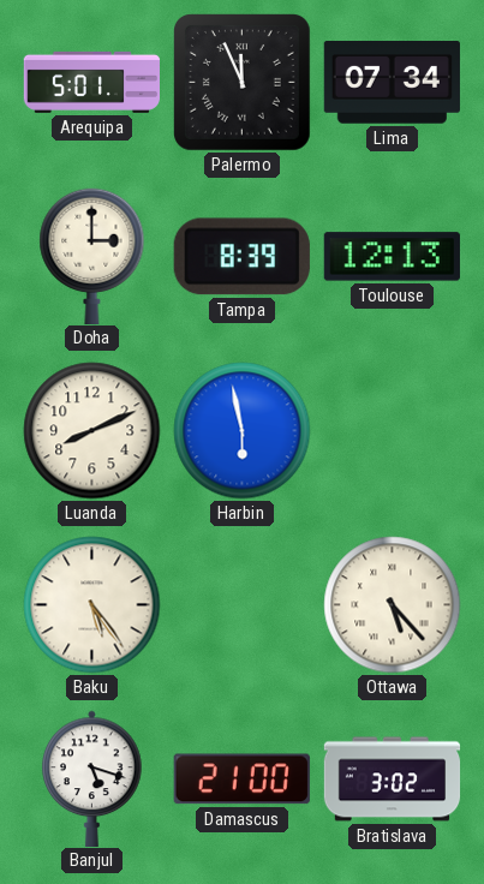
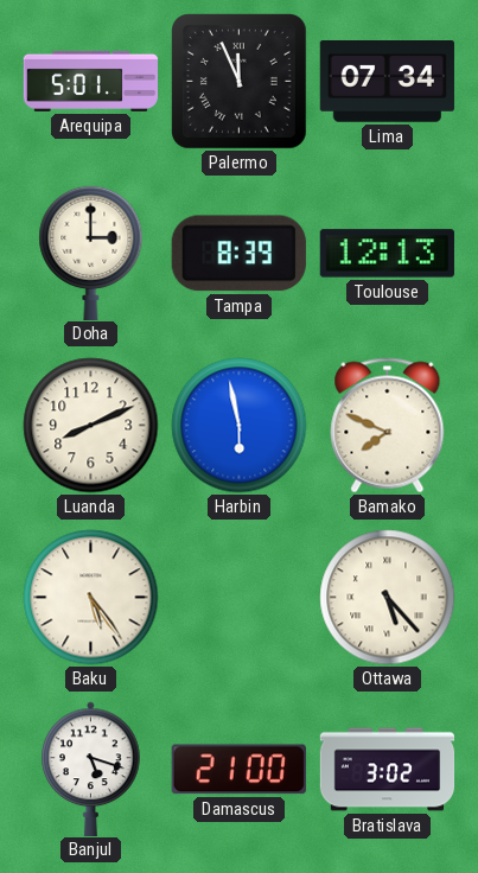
Bamako: none -> 7:49
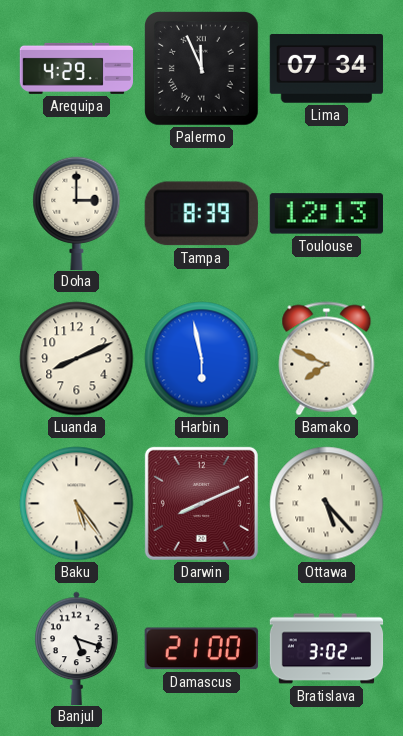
Arequipa: 5:01 -> 4:29
Darwin: none -> 8:11
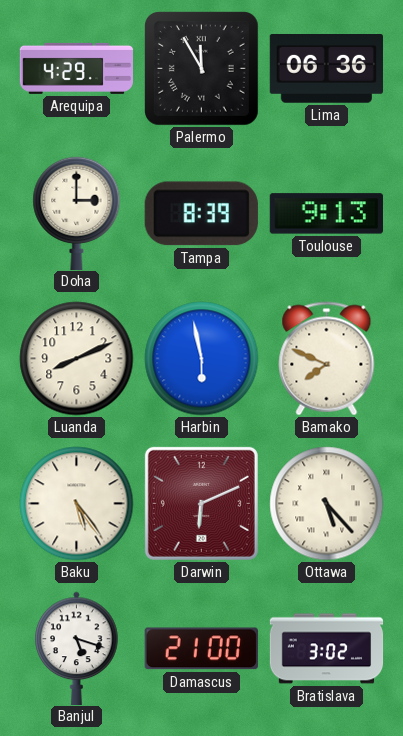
Palermo: 11:56 -> 11:55
Lima: 07:34 -> 06:36
Toulouse: 12:13 -> 9:13
Darwin: 8:11 -> 6:11
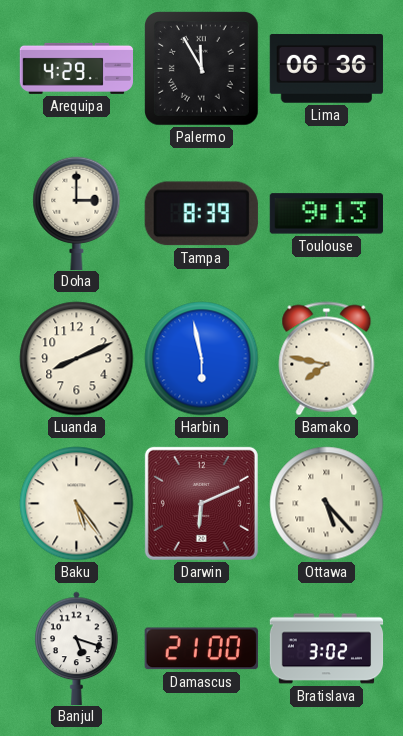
Bamako: 7:49 -> 7:47
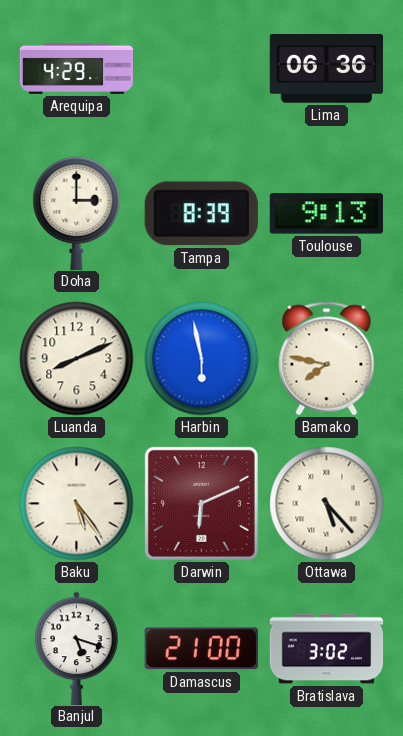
Palermo: 11:55 -> none
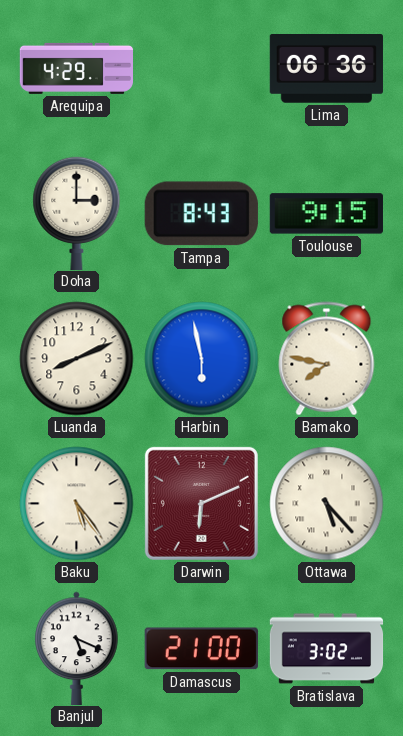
Tampa: 8:39 -> 8:43
Toulouse: 9:13 -> 9:15
Banjul: 5:18 -> 5:19
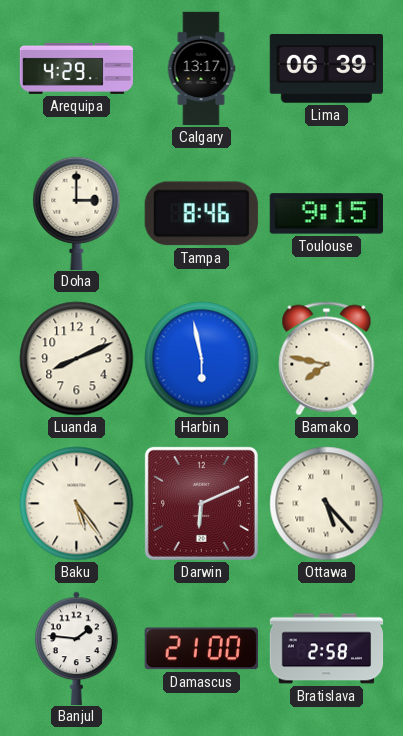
Calgary: none -> 13:17
Lima: 06:36 -> 06:39
Tampa: 8:43 -> 8:46
Banjul: 5:19 -> 1:46
Bratislava: 3:02 -> 2:58
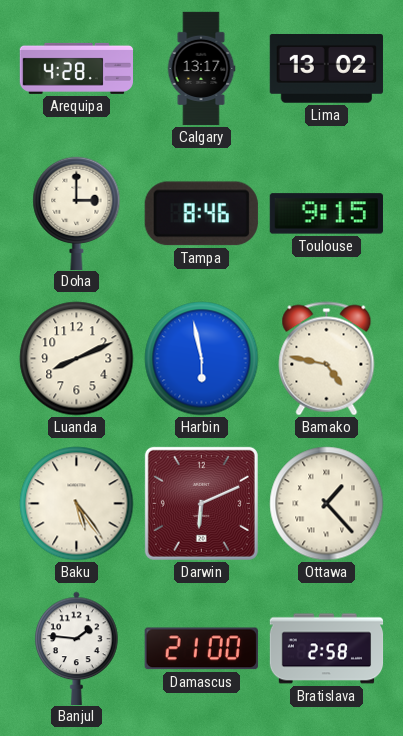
Arequipa: 4:29 -> 4:28
Lima: 06:39 -> 13:02
Bamako: 7:47 -> 4:47
Ottawa: 5:23 -> 1:23
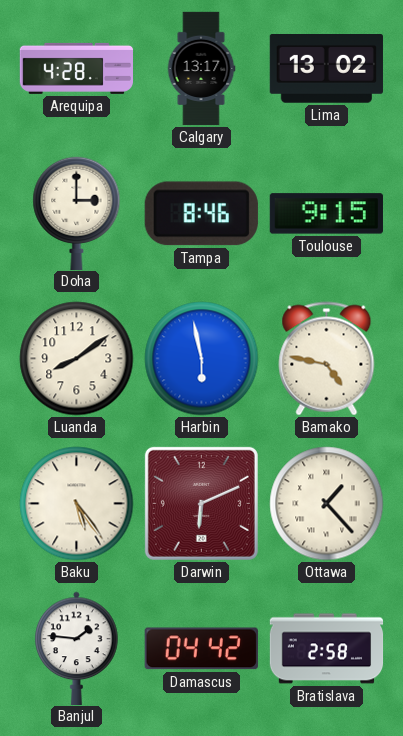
Luanda: 8:11 -> 8:09
Damascus: 21:00 -> 04:42
